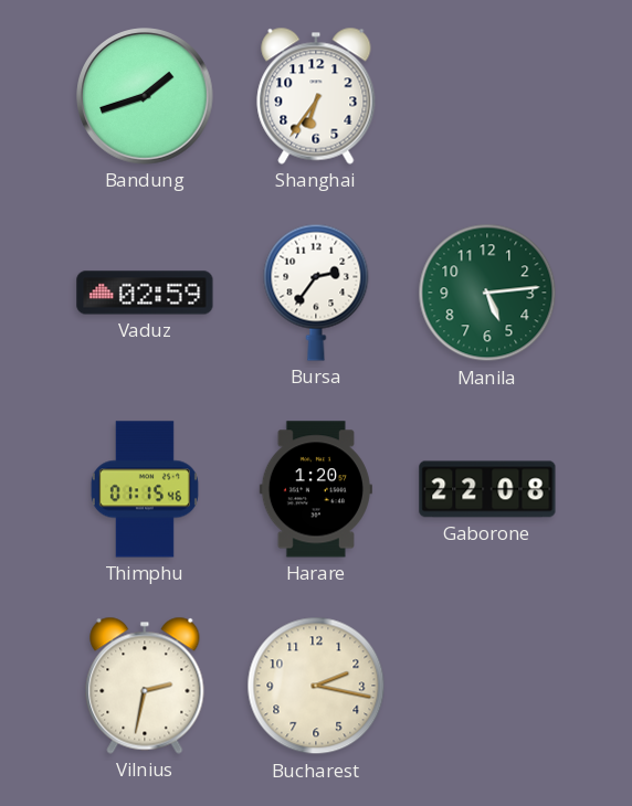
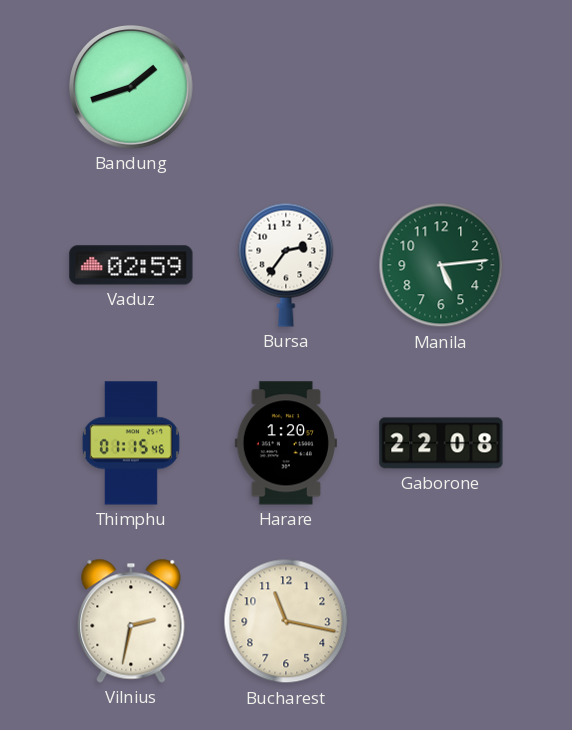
Shanghai: 6:36 -> none
Bucharest: 2:17 -> 11:17
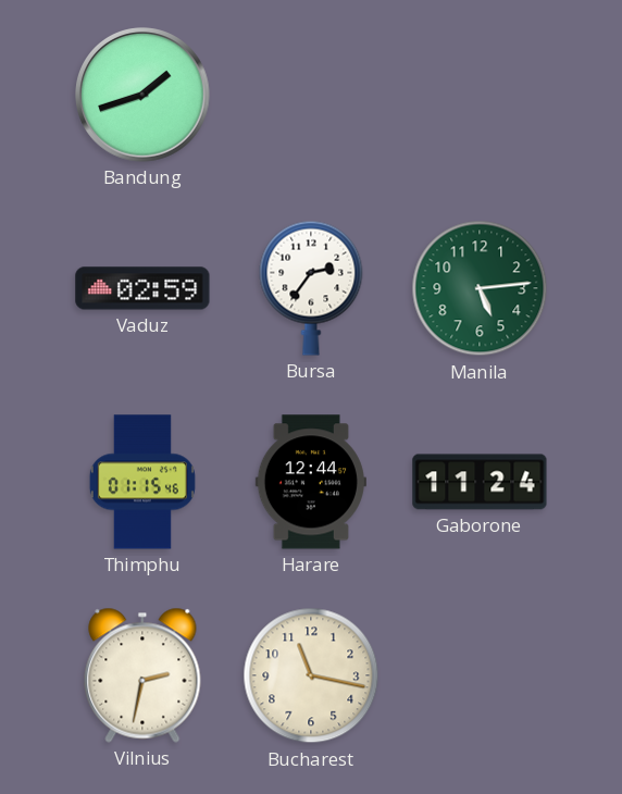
Harare: 1:20 -> 12:44
Gaborone: 22:08 -> 11:24
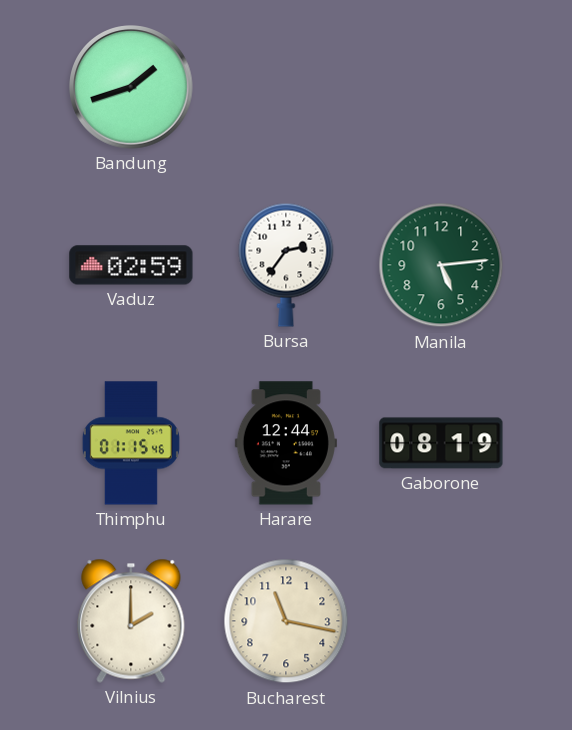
Gaborone: 11:24 -> 08:19
Vilnius: 2:32 -> 2:00
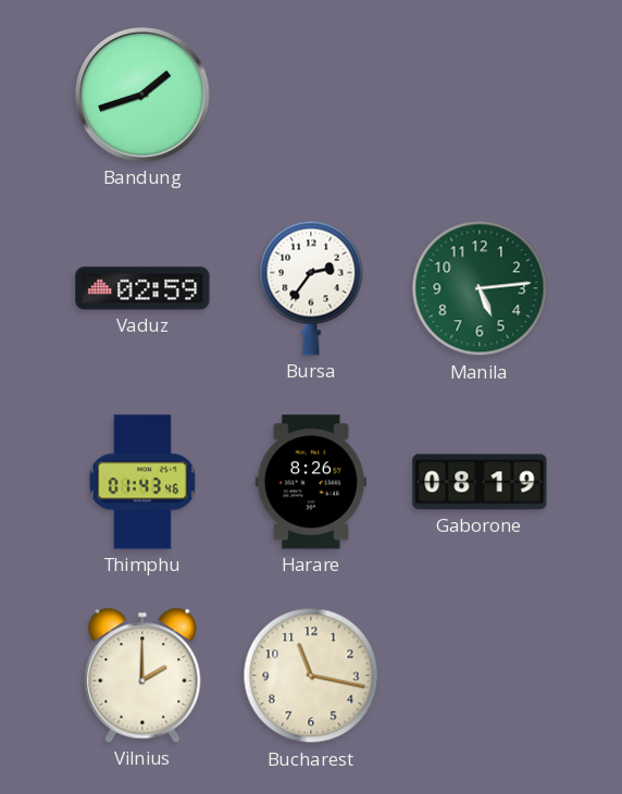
Thimphu: 01:15 -> 01:43
Harare: 12:44 -> 8:26
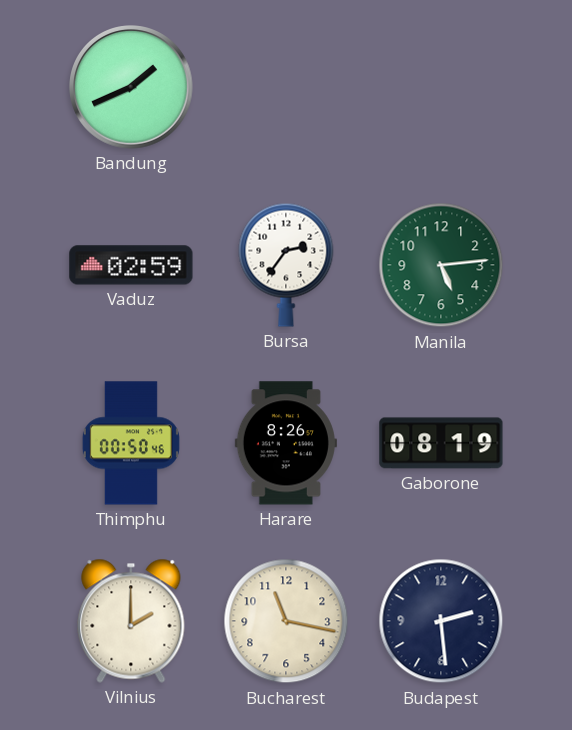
Bandung: 1:42 -> 1:41
Thimphu: 01:43 -> 00:50
Budapest: none -> 2:29
